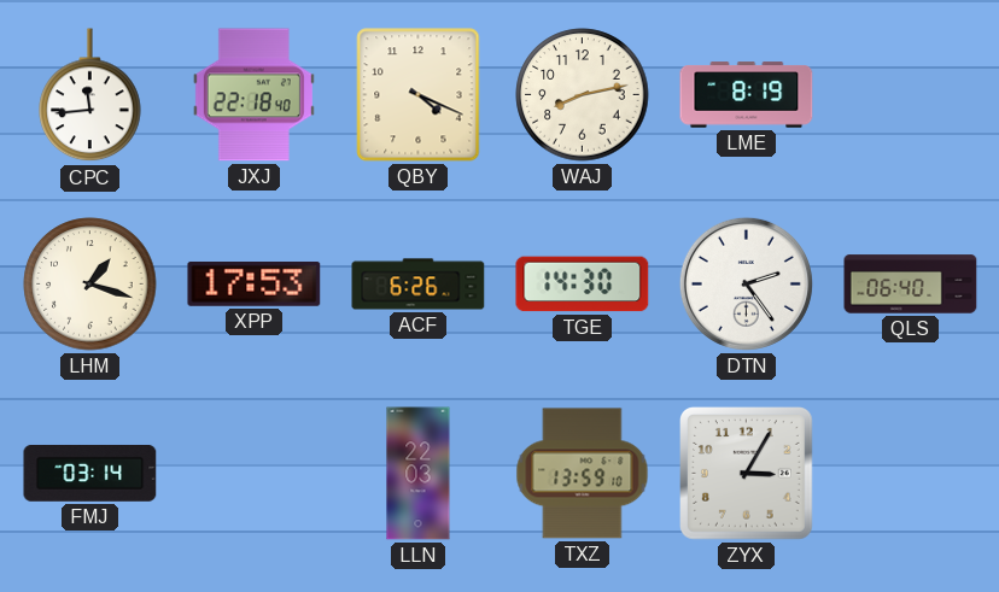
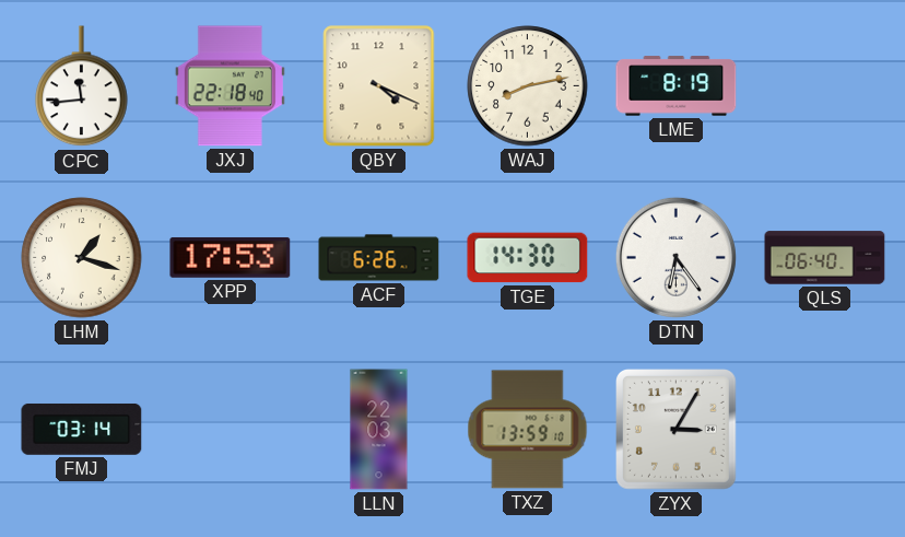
DTN: 2:24 -> 6:24
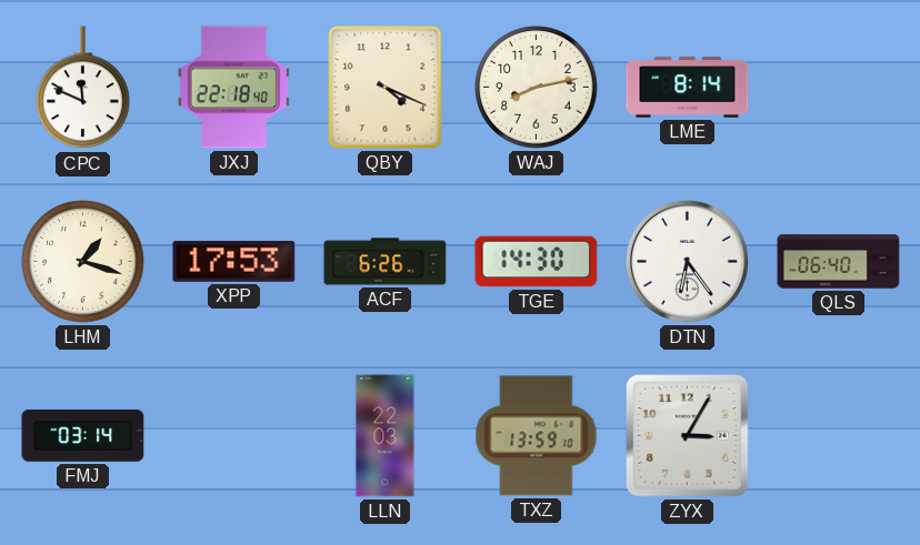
CPC: 11:44 -> 11:49
LME: 8:19 -> 8:14
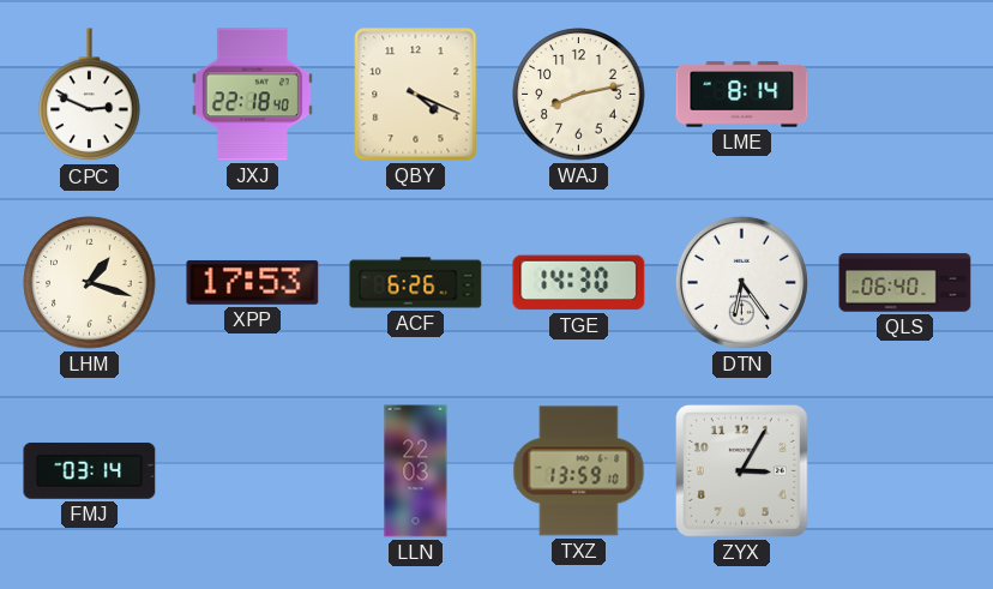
CPC: 11:49 -> 2:49
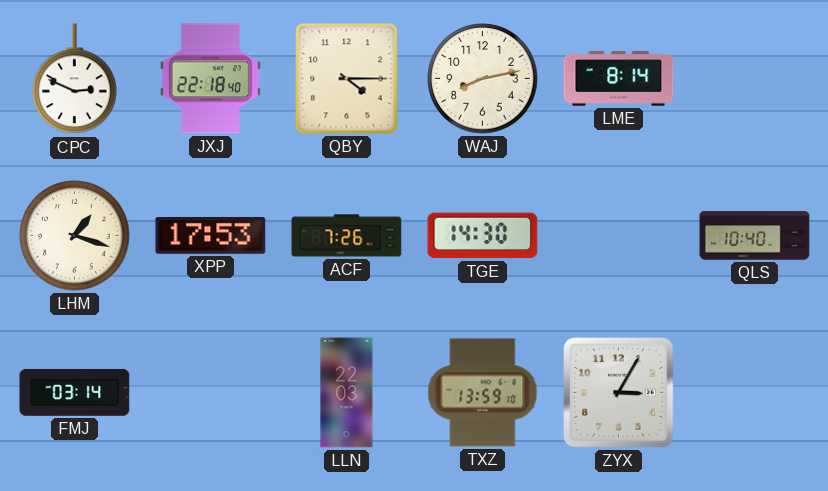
QBY: 4:19 -> 4:15
ACF: 6:26 -> 7:26
DTN: 6:24 -> none
QLS: 06:40 -> 10:40
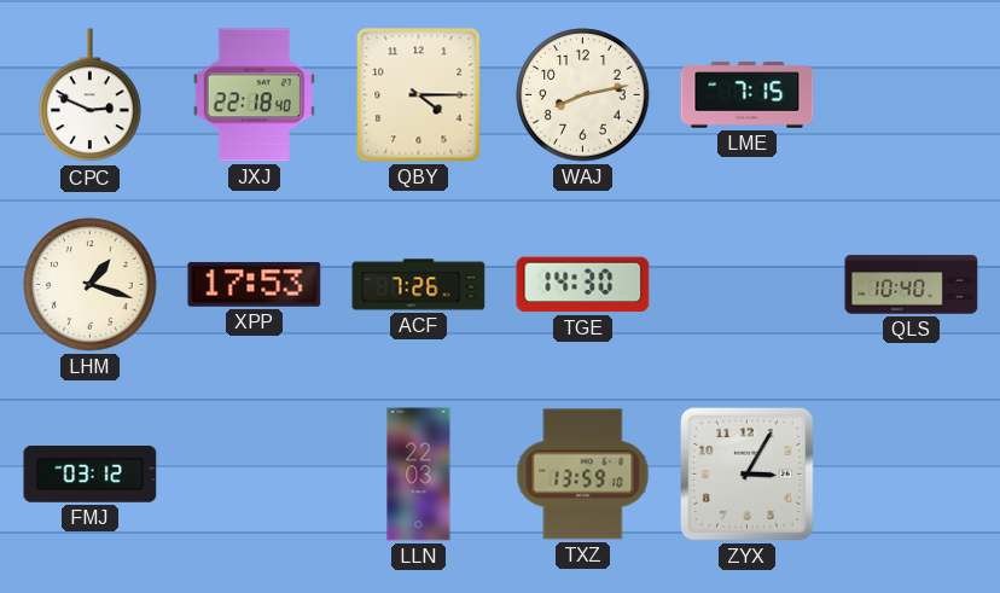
LME: 8:14 -> 7:15
FMJ: 03:14 -> 03:12
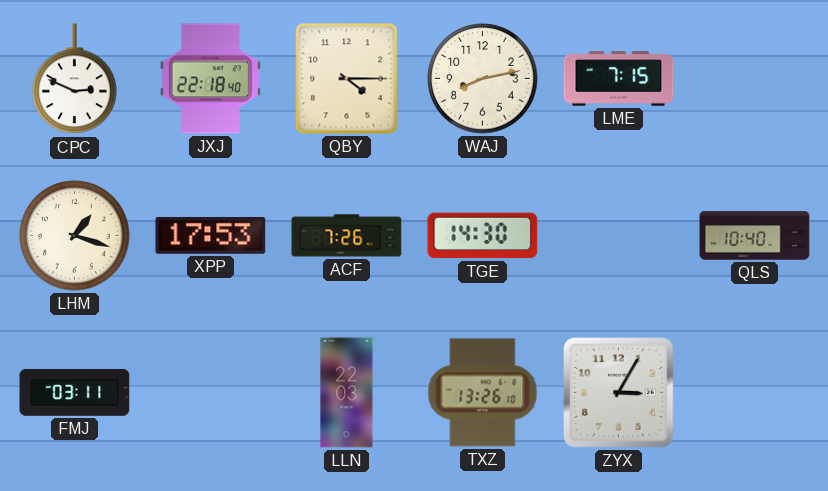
FMJ: 03:12 -> 03:11
TXZ: 13:59 -> 13:26
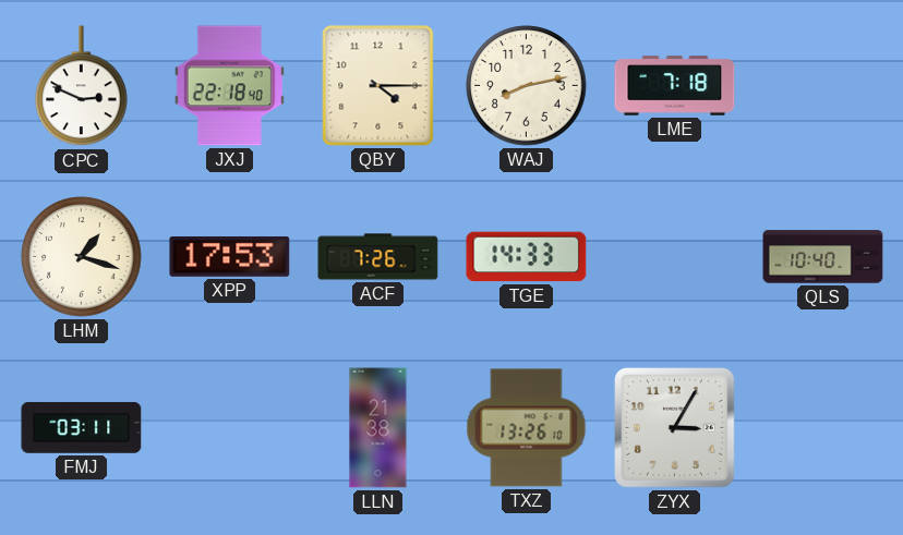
LME: 7:15 -> 7:18
TGE: 14:30 -> 14:33
LLN: 22:03 -> 21:38
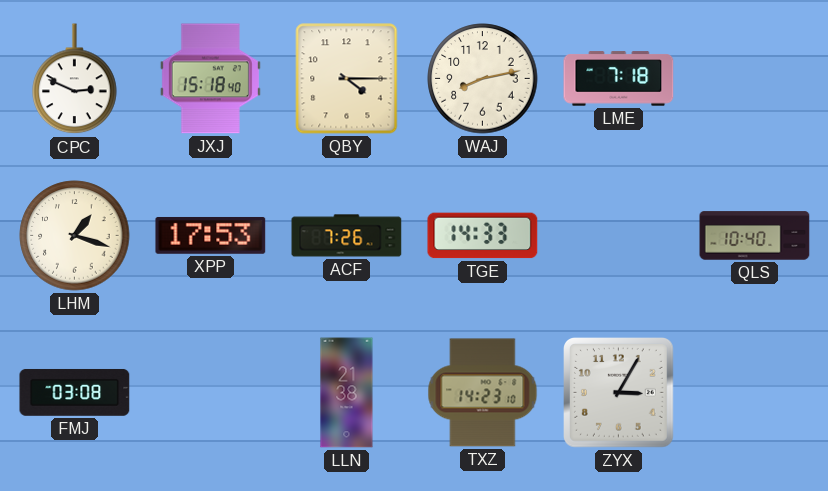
JXJ: 22:18 -> 15:18
FMJ: 03:11 -> 03:08
TXZ: 13:26 -> 14:23
